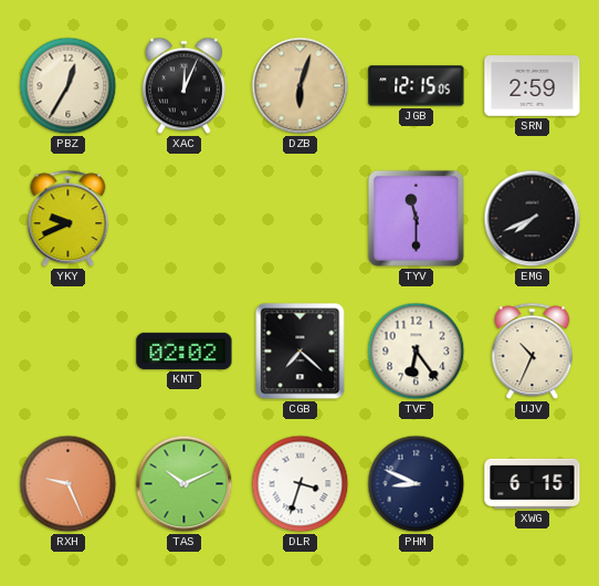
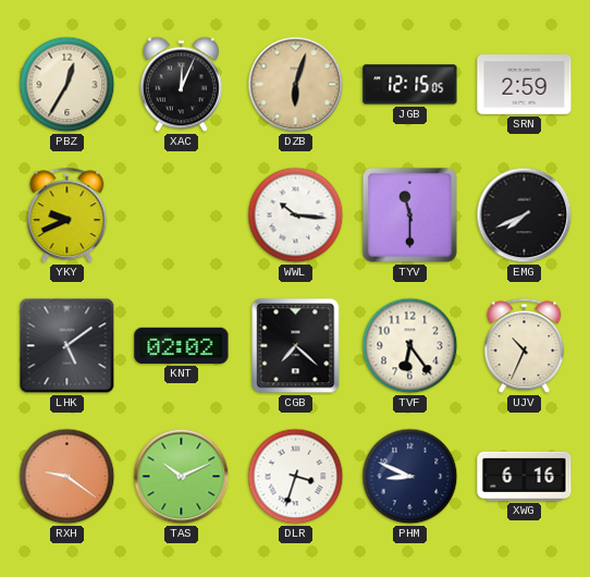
WWL: none -> 10:16
LHK: none -> 5:09
RXH: 9:26 -> 9:21
XWG: 6:15 -> 6:16
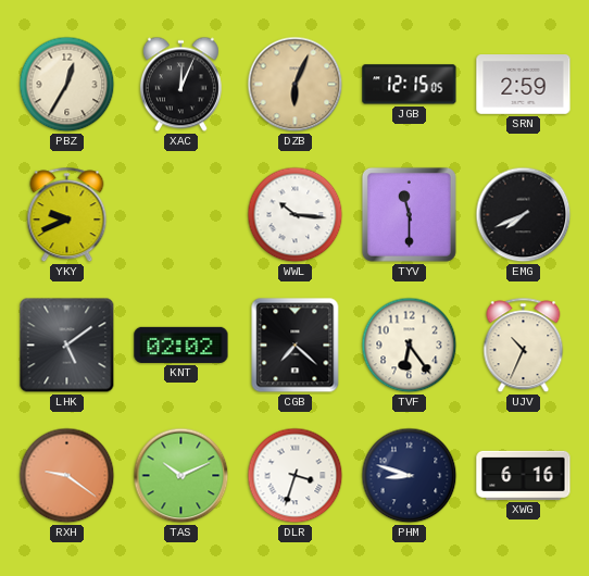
DZB: 6:03 -> 6:04
PHM: 8:49 -> 8:48
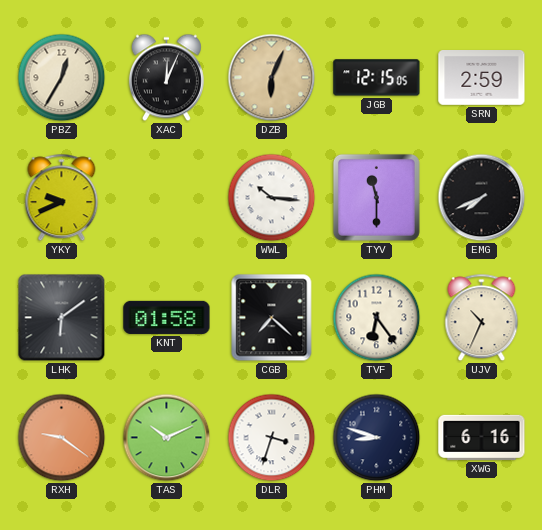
LHK: 5:09 -> 6:09
KNT: 02:02 -> 01:58
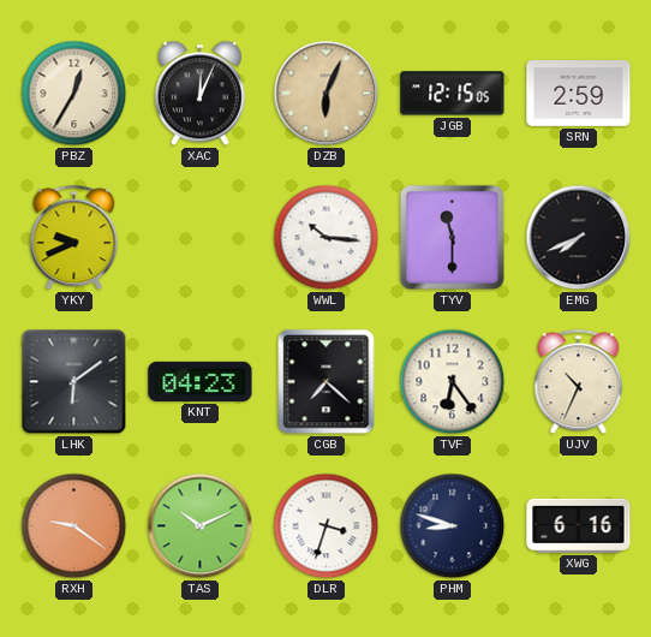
KNT: 01:58 -> 04:23
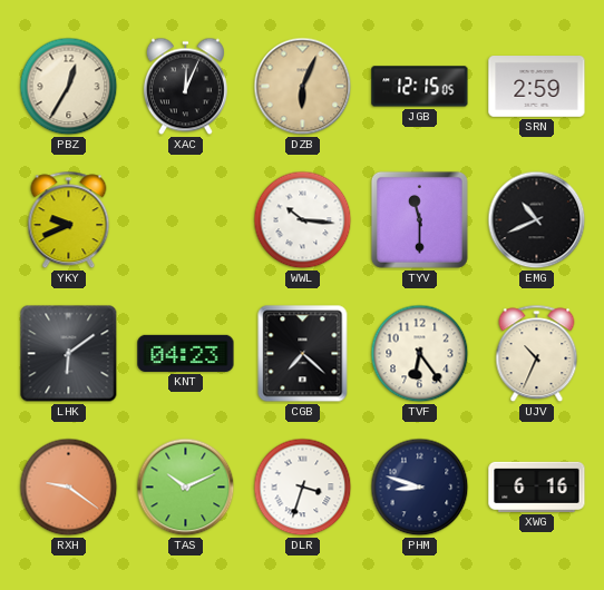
EMG: 7:41 -> 10:41
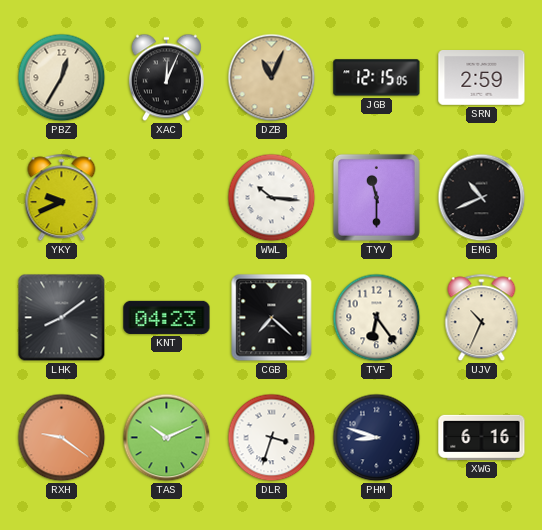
DZB: 6:04 -> 11:04
LHK: 6:09 -> 8:09
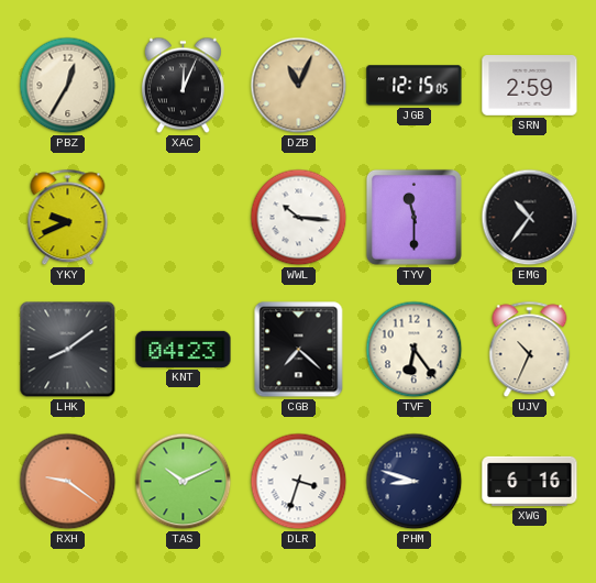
EMG: 10:41 -> 10:36
